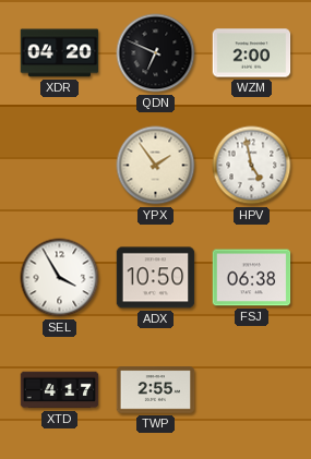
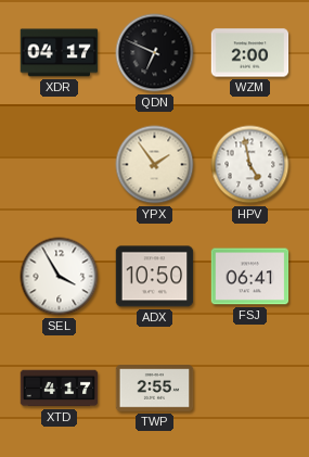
XDR: 04:20 -> 04:17
FSJ: 06:38 -> 06:41
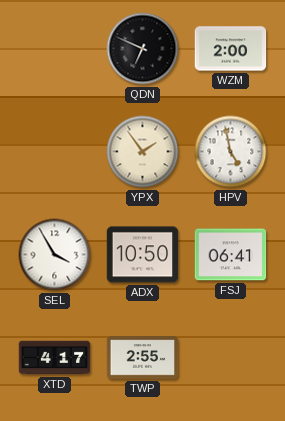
XDR: 04:17 -> none
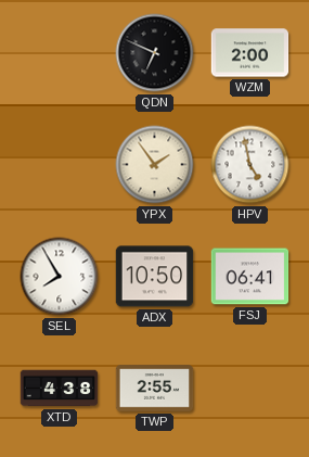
SEL: 3:55 -> 7:55
XTD: 4:17 -> 4:38
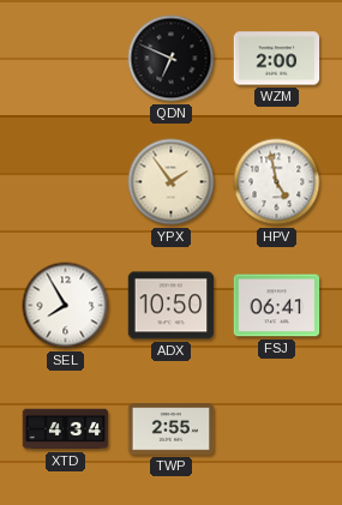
XTD: 4:38 -> 4:34
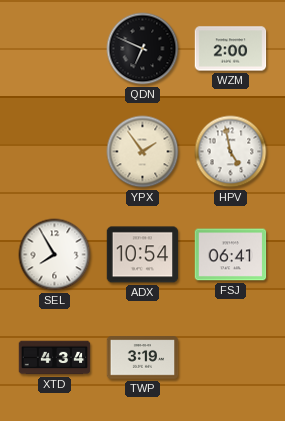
ADX: 10:50 -> 10:54
TWP: 2:55 -> 3:19
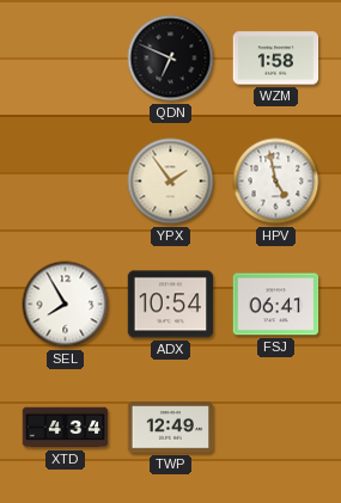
WZM: 2:00 -> 1:58
TWP: 3:19 -> 12:49
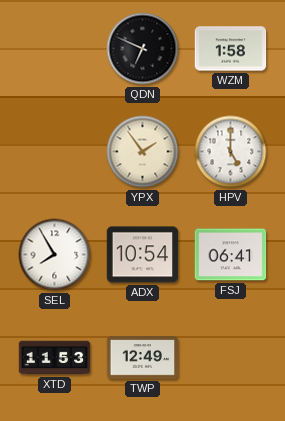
HPV: 4:58 -> 5:00
XTD: 4:34 -> 11:53
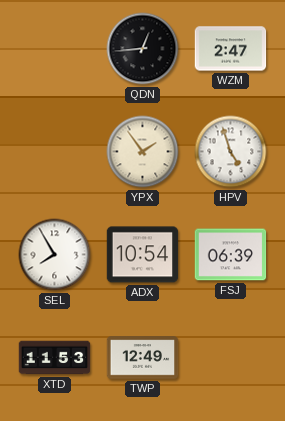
QDN: 6:49 -> 12:44
WZM: 1:58 -> 2:47
HPV: 5:00 -> 4:57
FSJ: 06:41 -> 06:39
